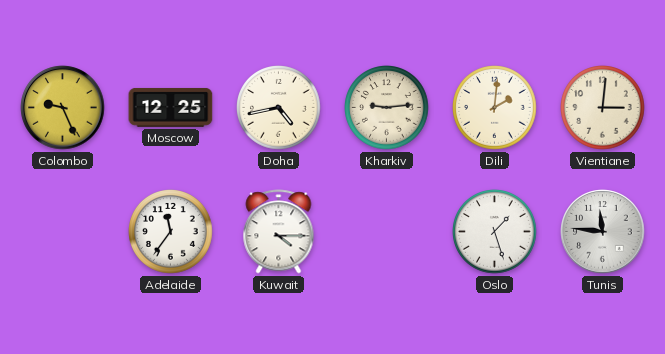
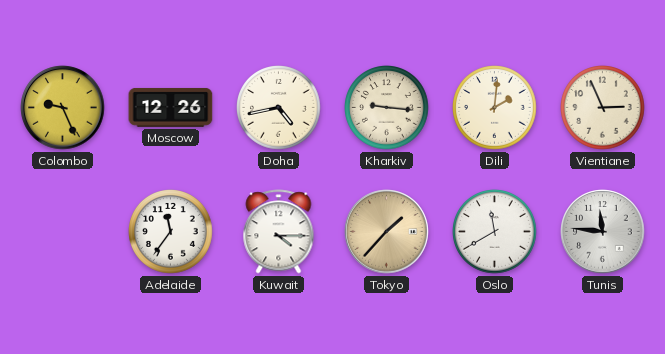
Moscow: 12:25 -> 12:26
Kharkiv: 9:14 -> 9:16
Vientiane: 3:01 -> 2:56
Tokyo: none -> 1:37
Oslo: 1:27 -> 11:40
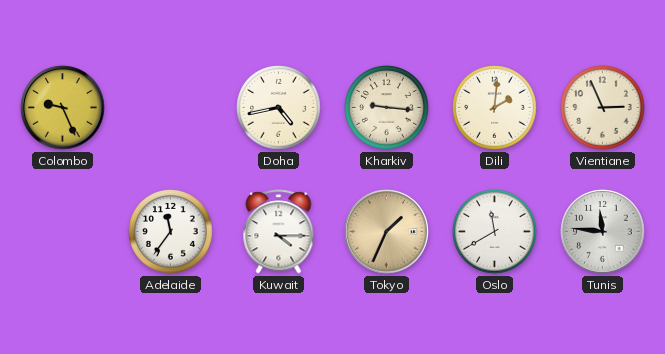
Moscow: 12:26 -> none
Tokyo: 1:37 -> 1:34
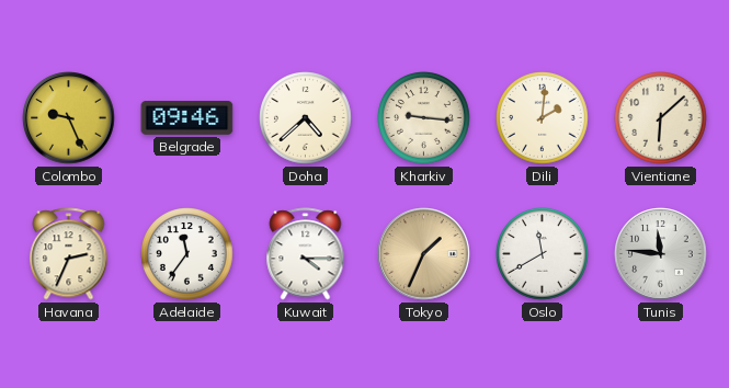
Belgrade: none -> 09:46
Doha: 4:43 -> 4:38
Vientiane: 2:56 -> 6:08
Havana: none -> 2:34
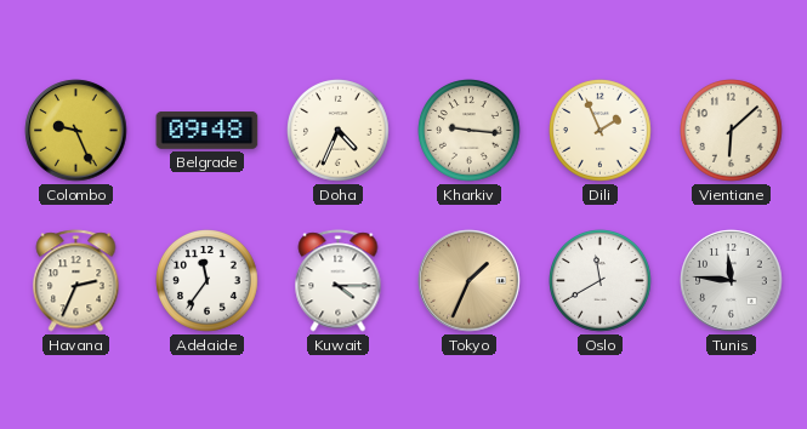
Belgrade: 09:46 -> 09:48
Doha: 4:38 -> 4:34
Dili: 2:01 -> 1:56
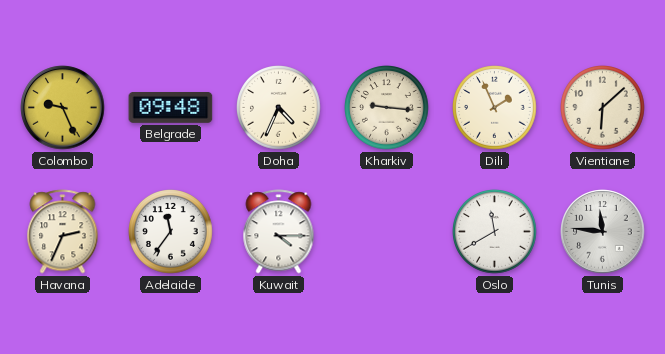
Tokyo: 1:34 -> none
